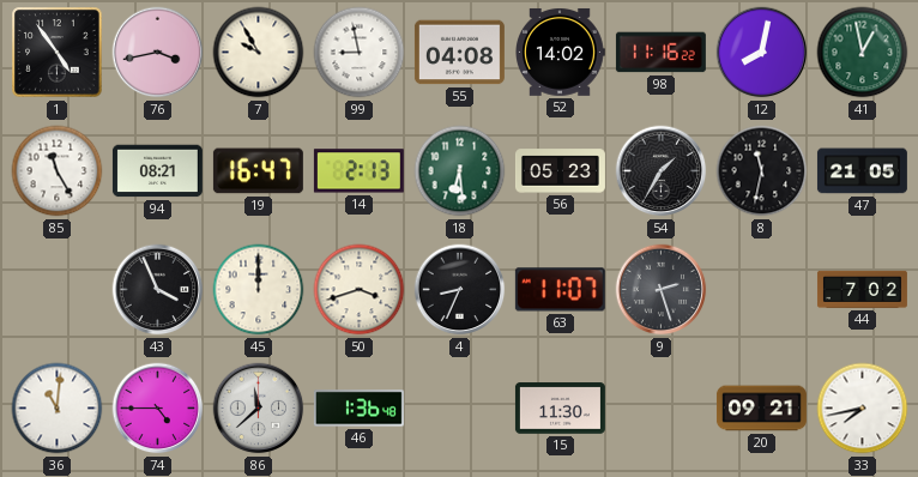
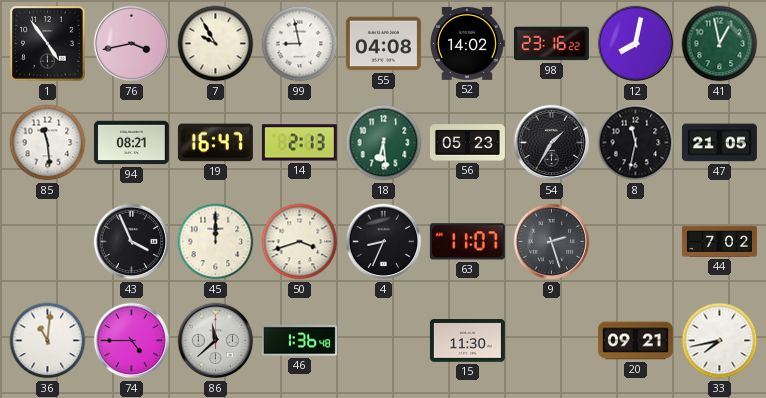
98: 11:16 -> 23:16
85: 11:25 -> 11:29
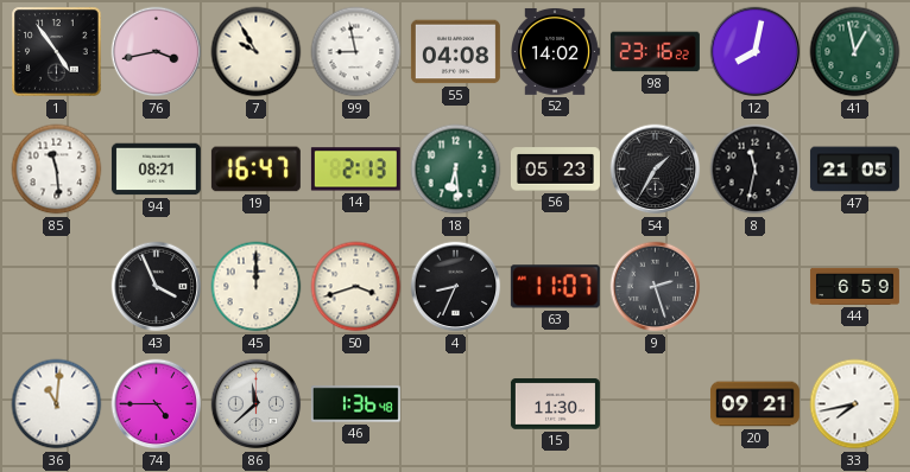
44: 7:02 -> 6:59
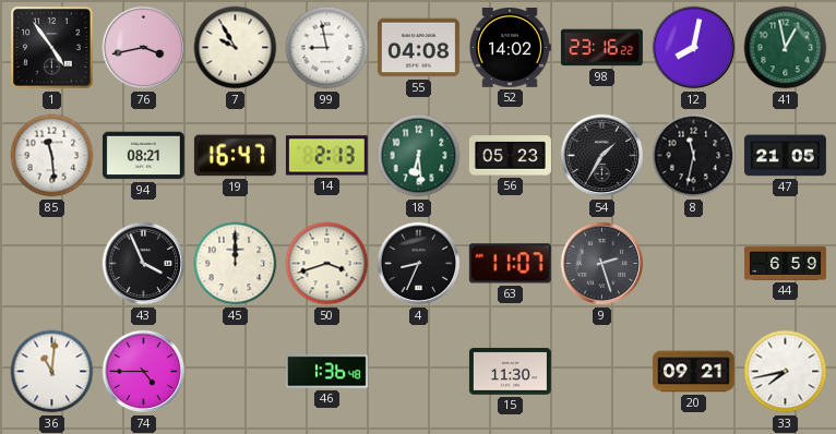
86: 11:38 -> none
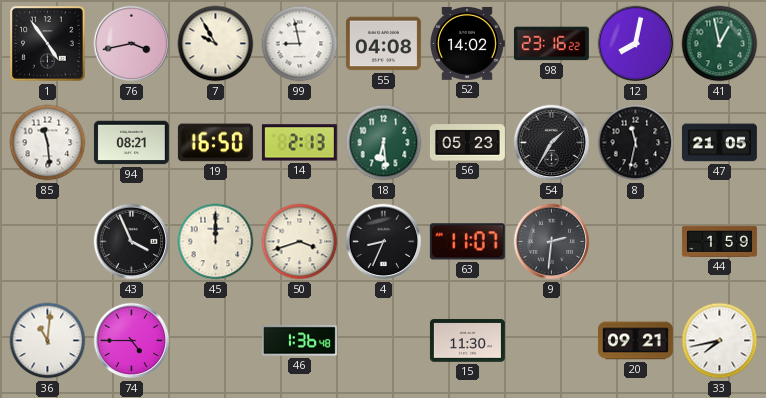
19: 16:47 -> 16:50
9: 2:27 -> 2:31
44: 6:59 -> 1:59
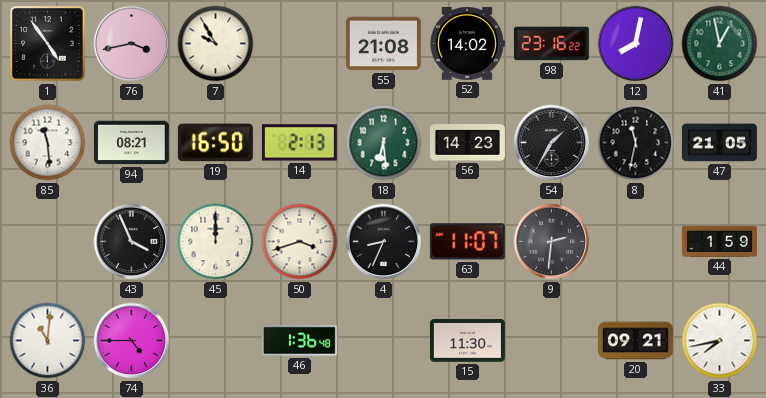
99: 8:58 -> none
55: 04:08 -> 21:08
56: 05:23 -> 14:23
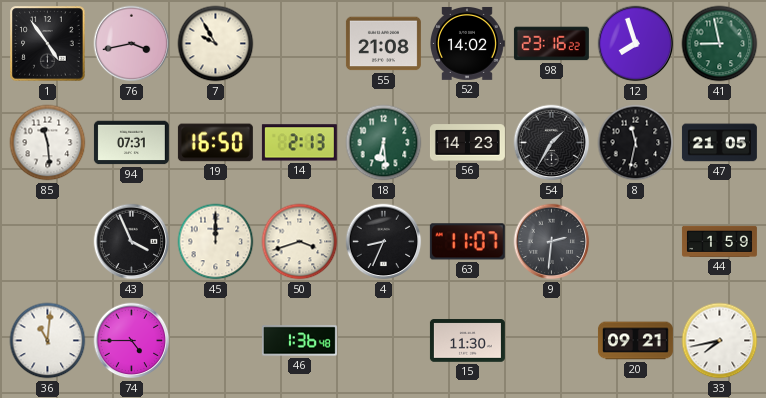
12: 8:02 -> 7:57
41: 12:58 -> 8:58
94: 08:21 -> 07:31
